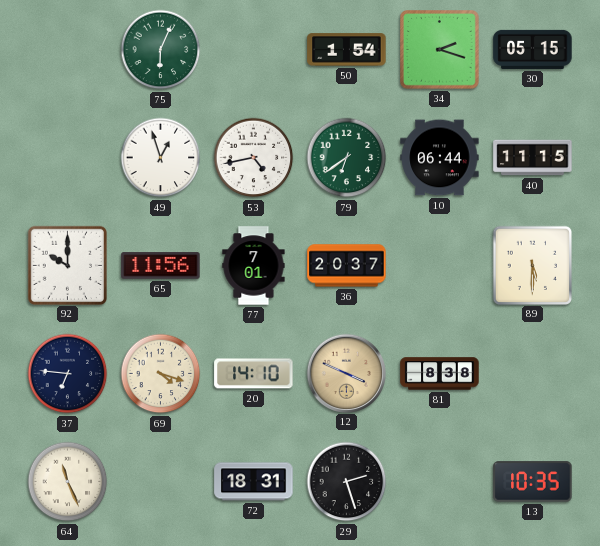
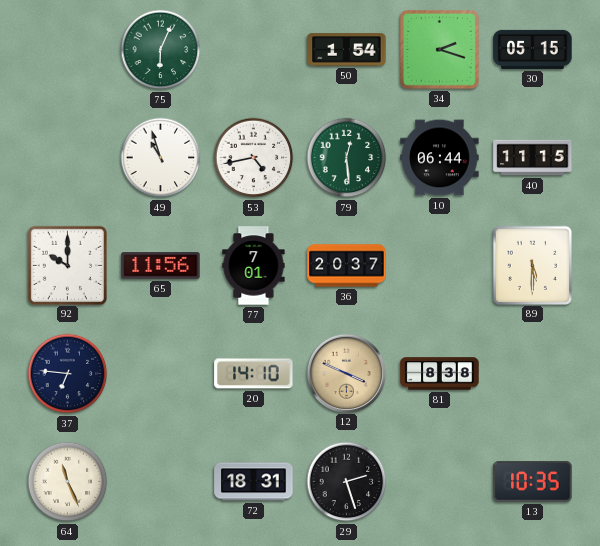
49: 12:57 -> 10:57
79: 6:39 -> 12:29
69: 4:18 -> none
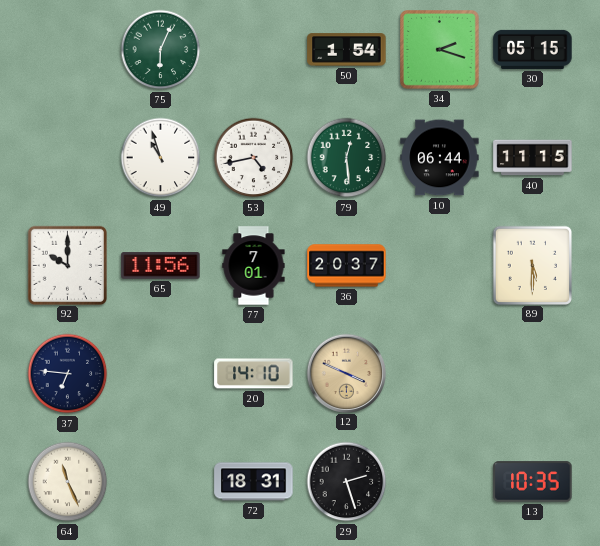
81: 8:38 -> none
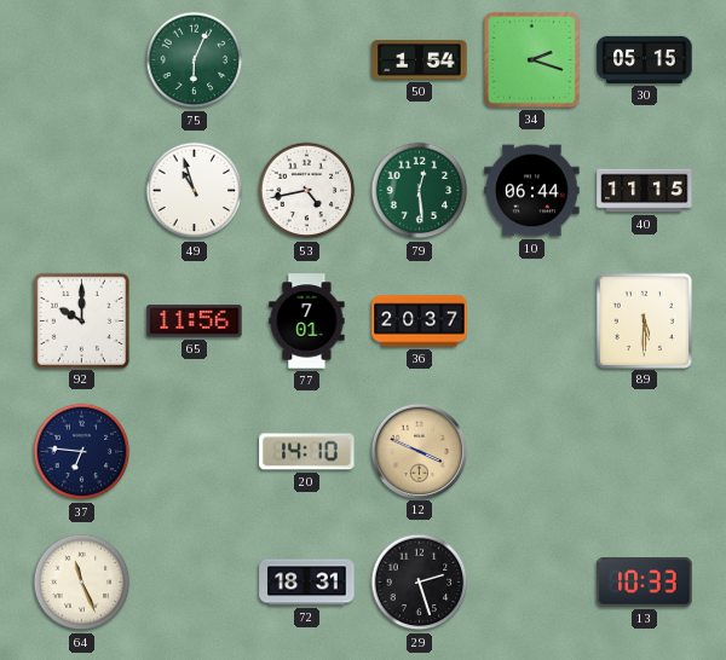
13: 10:35 -> 10:33
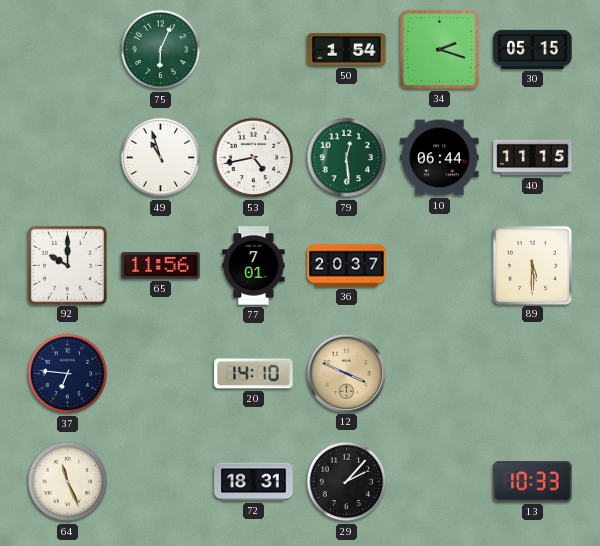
29: 2:27 -> 2:07
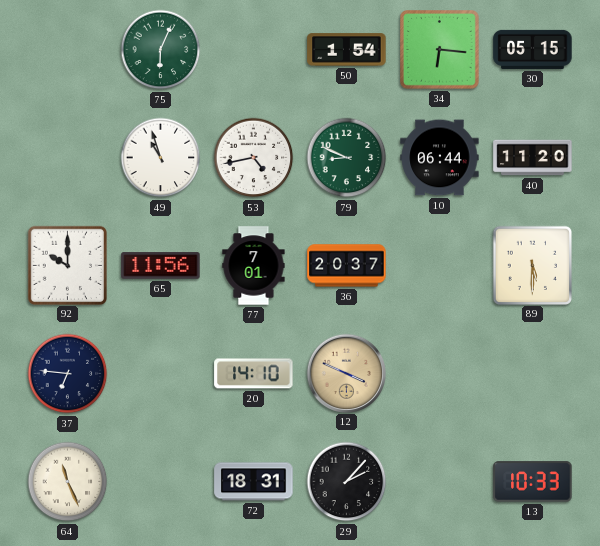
34: 2:18 -> 6:16
79: 12:29 -> 8:49
40: 11:15 -> 11:20
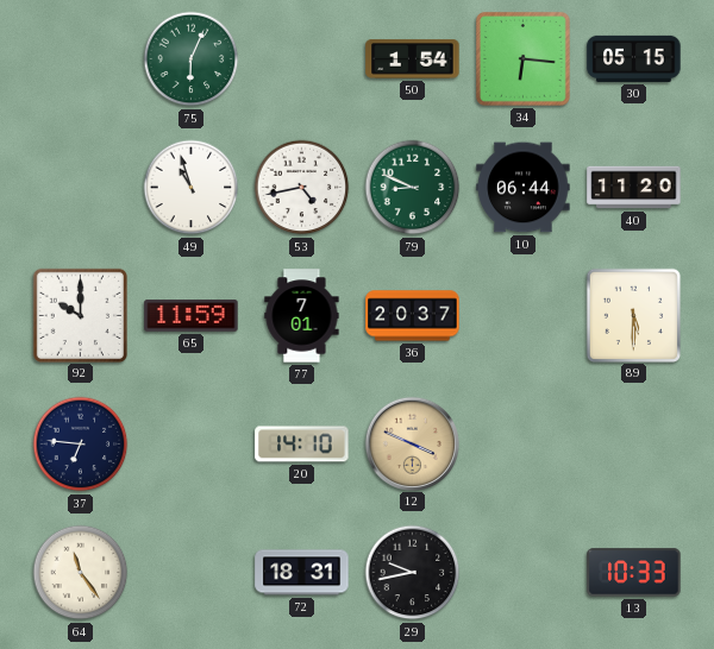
65: 11:56 -> 11:59
64: 11:26 -> 11:24
29: 2:07 -> 9:43
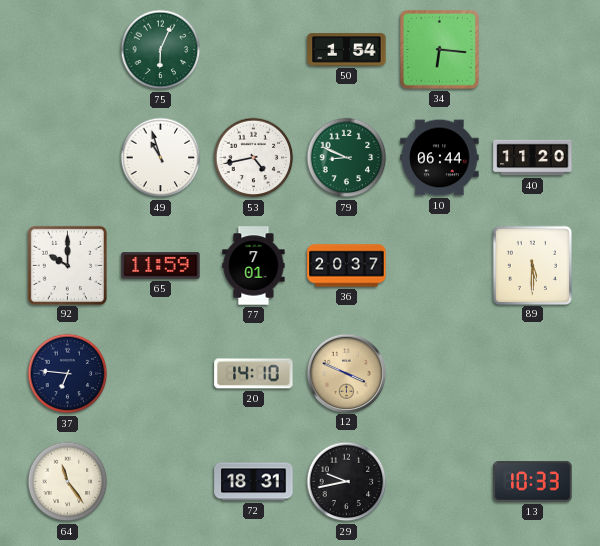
30: 05:15 -> none
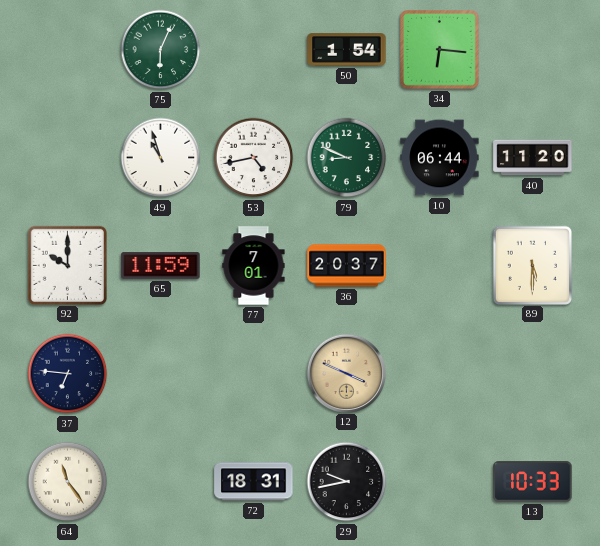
20: 14:10 -> none
